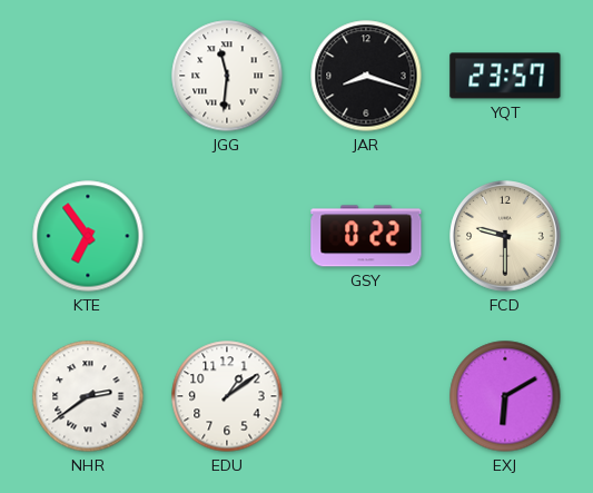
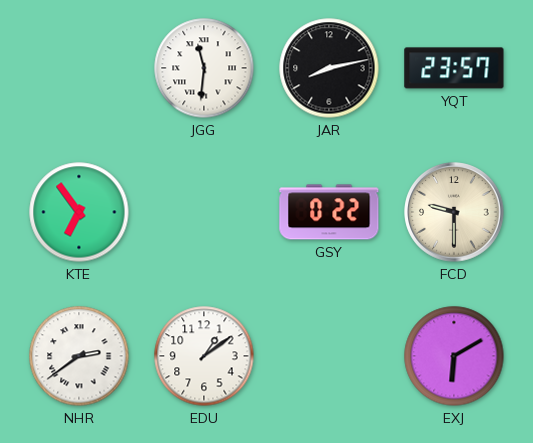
JAR: 8:18 -> 8:13
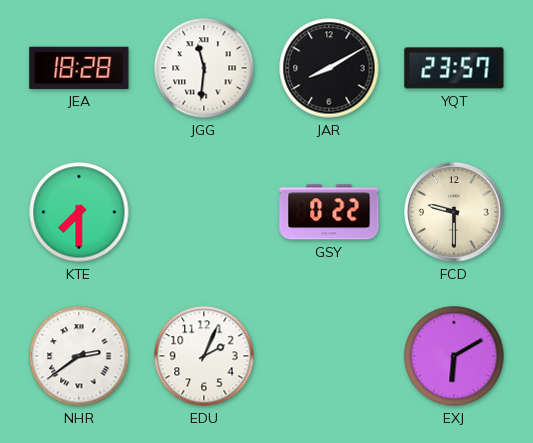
JEA: none -> 18:28
JAR: 8:13 -> 8:10
KTE: 6:54 -> 7:30
EDU: 1:09 -> 2:04
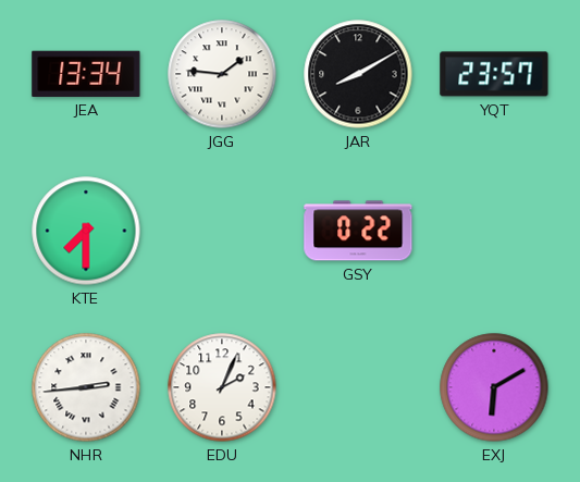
JEA: 18:28 -> 13:34
JGG: 11:31 -> 1:46
FCD: 9:30 -> none
NHR: 2:39 -> 2:44
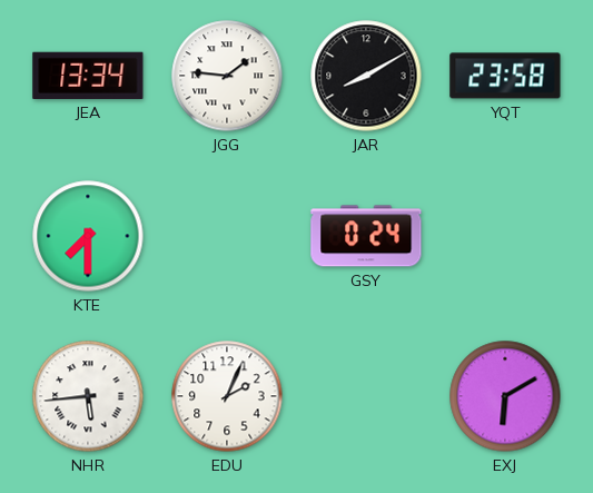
YQT: 23:57 -> 23:58
GSY: 0:22 -> 0:24
NHR: 2:44 -> 5:44
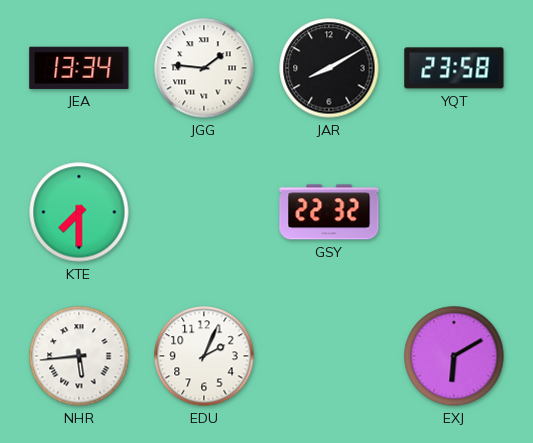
GSY: 0:24 -> 22:32
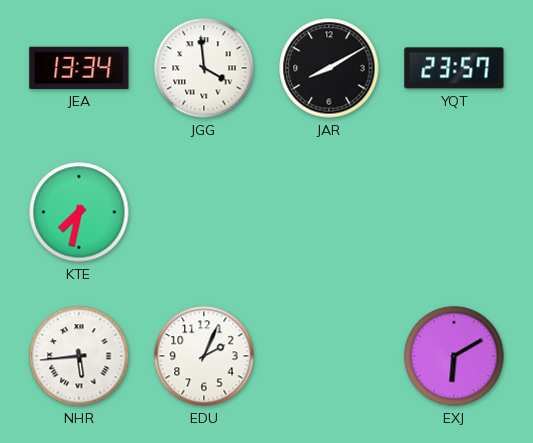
JGG: 1:46 -> 3:59
YQT: 23:58 -> 23:57
KTE: 7:30 -> 7:32
GSY: 22:32 -> none
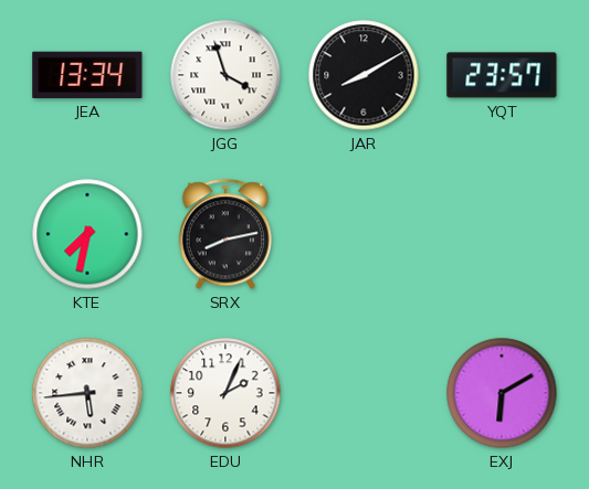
JGG: 3:59 -> 3:57
SRX: none -> 8:13
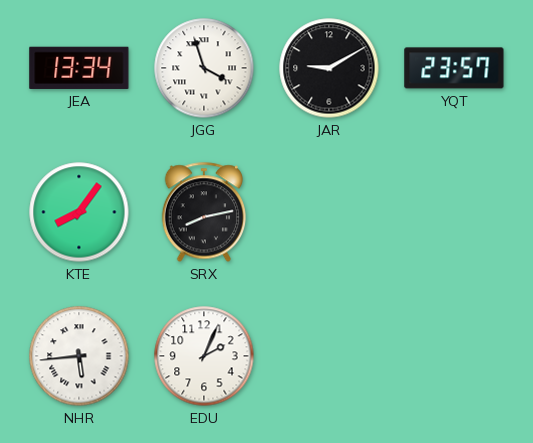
JAR: 8:10 -> 9:10
KTE: 7:32 -> 8:06
EXJ: 6:10 -> none
